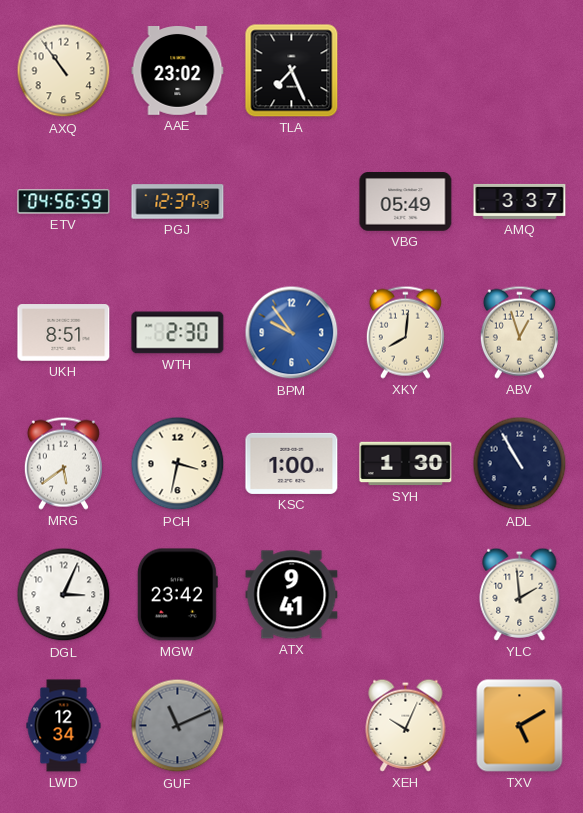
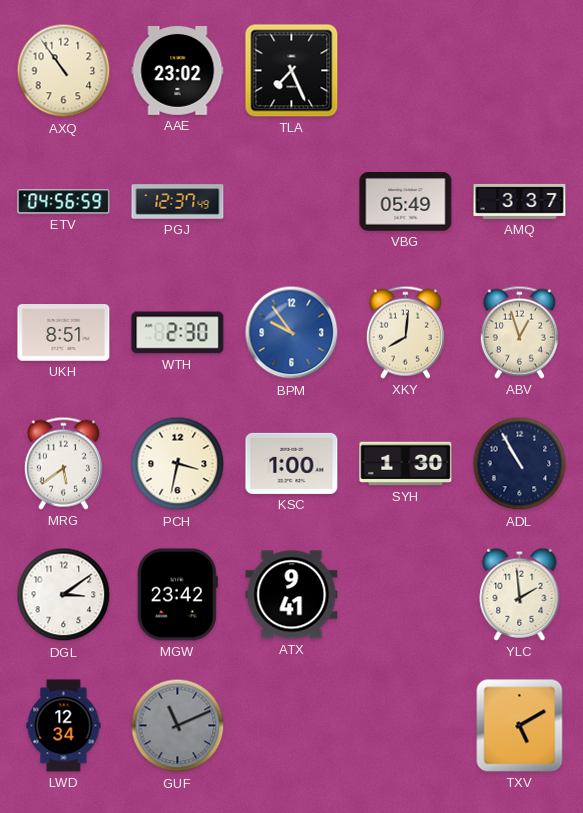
DGL: 3:04 -> 3:09
XEH: 10:04 -> none
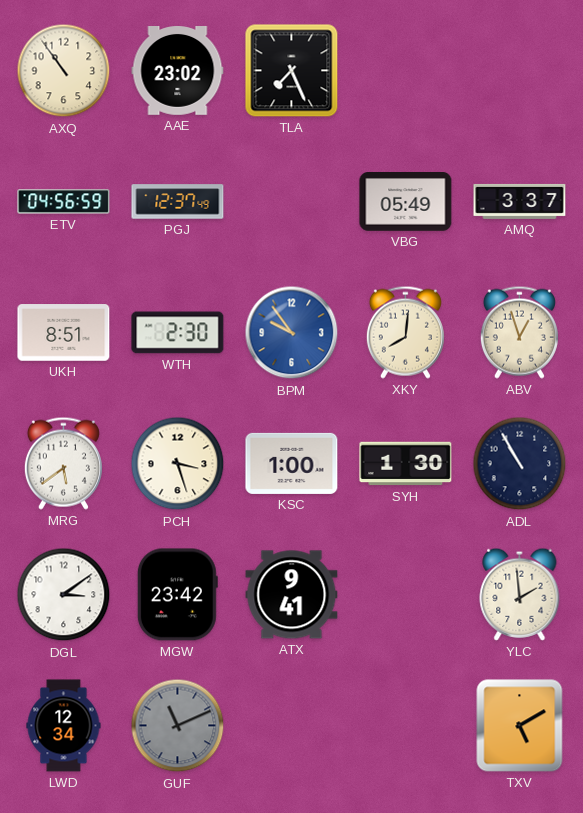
PCH: 3:32 -> 3:27
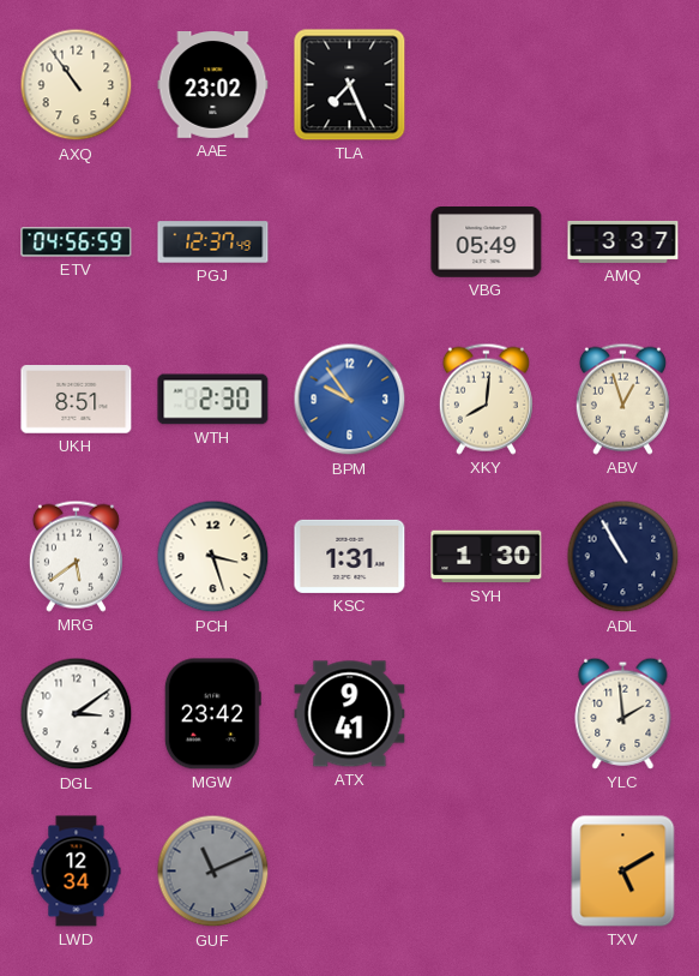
KSC: 1:00 -> 1:31
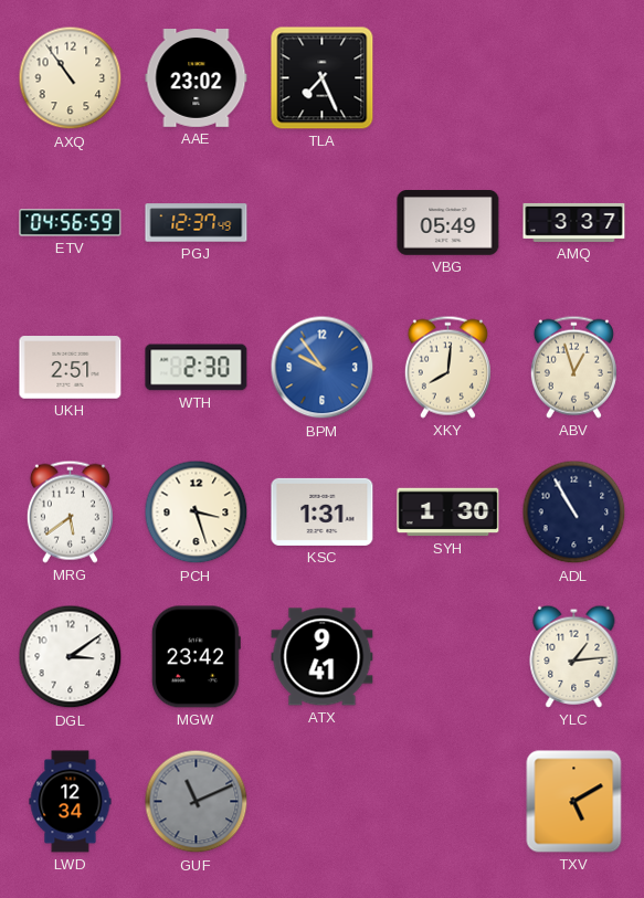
UKH: 8:51 -> 2:51
YLC: 1:59 -> 1:14
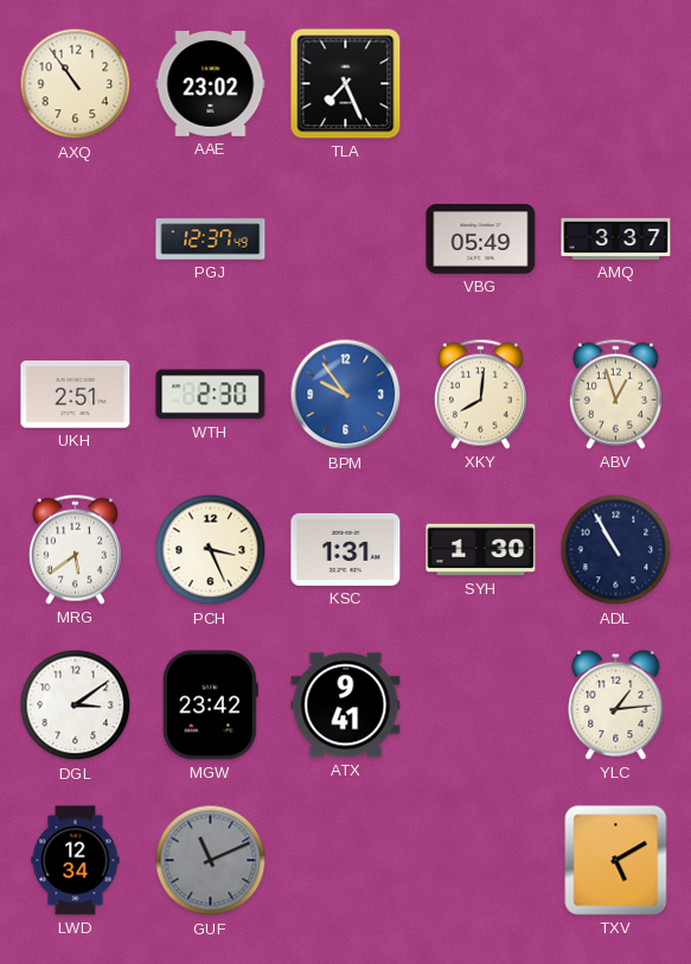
ETV: 04:56 -> none
PCH: 3:27 -> 3:26
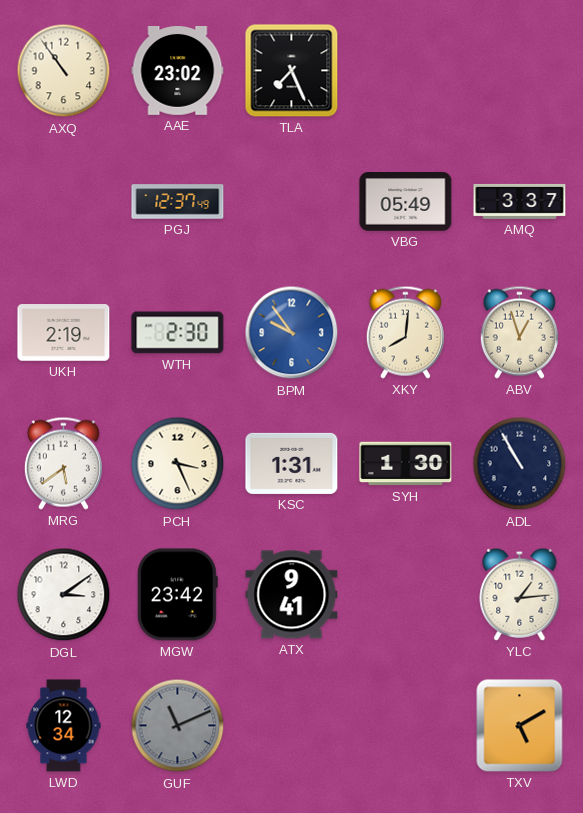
UKH: 2:51 -> 2:19
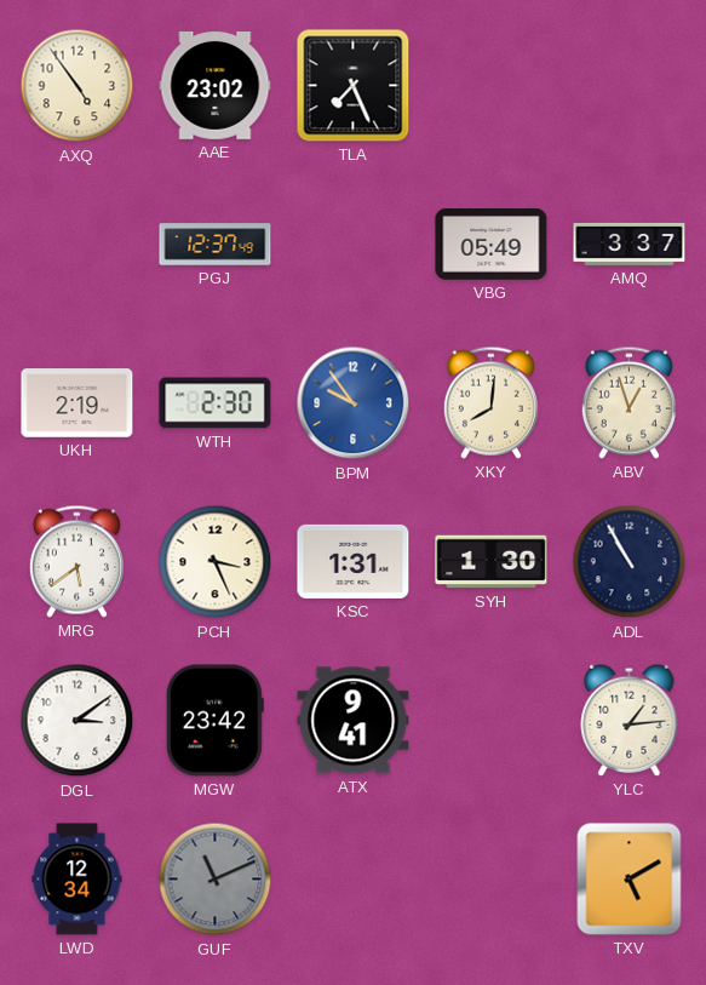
AXQ: 10:54 -> 4:54
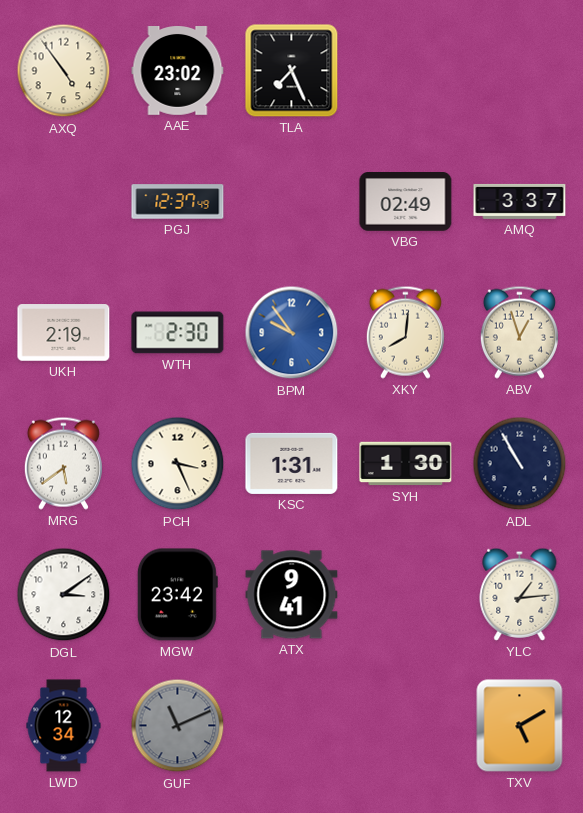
VBG: 05:49 -> 02:49
